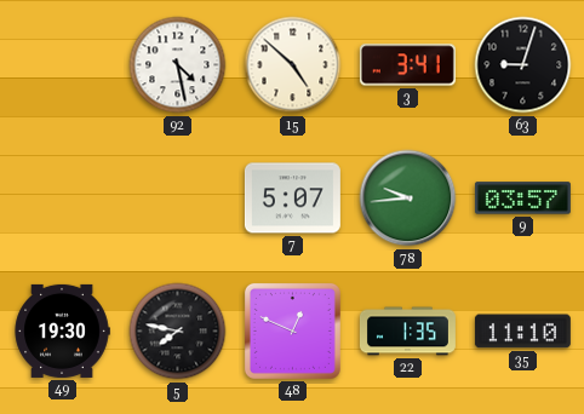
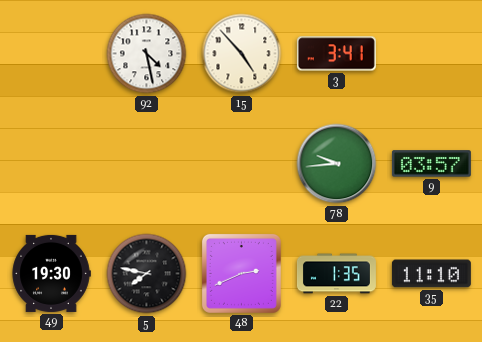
15: 4:52 -> 4:53
63: 9:03 -> none
7: 5:07 -> none
48: 12:49 -> 2:41
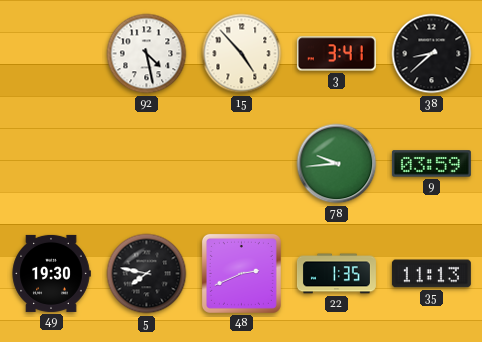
38: none -> 8:38
9: 03:57 -> 03:59
35: 11:10 -> 11:13
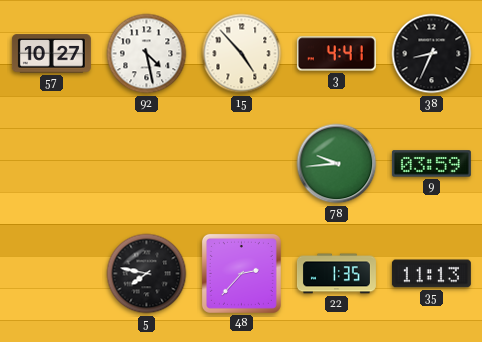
57: none -> 10:27
3: 3:41 -> 4:41
38: 8:38 -> 8:34
49: 19:30 -> none
48: 2:41 -> 2:37
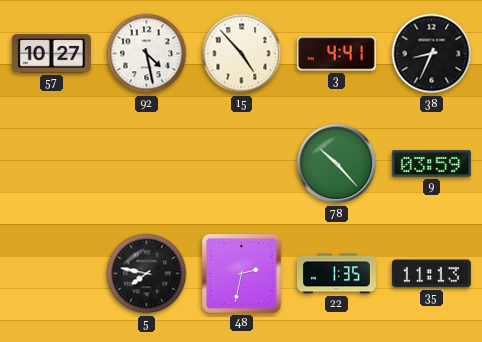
78: 9:44 -> 10:23
48: 2:37 -> 2:32
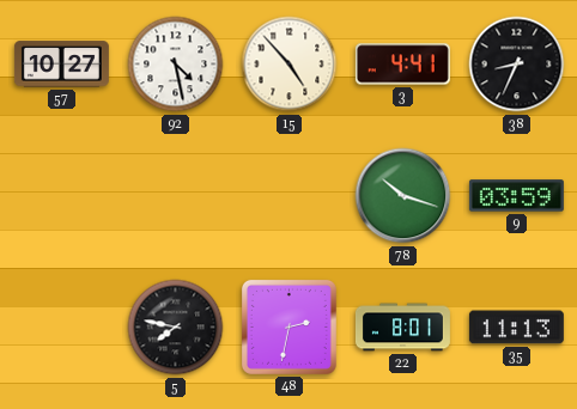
78: 10:23 -> 10:18
22: 1:35 -> 8:01
